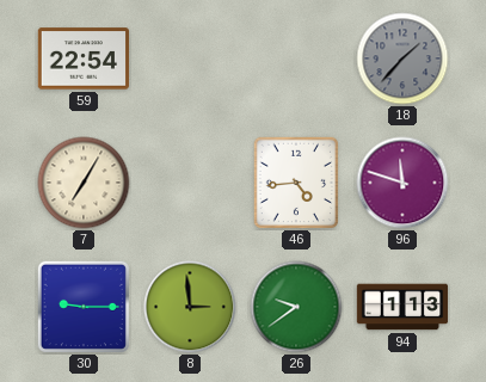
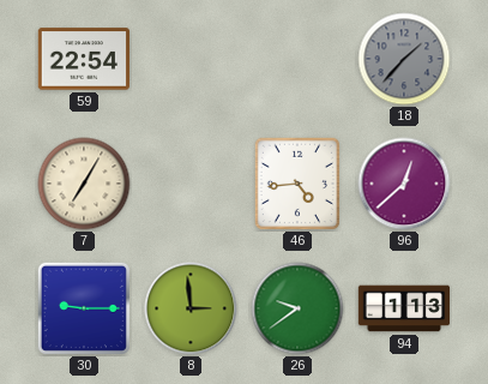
96: 11:48 -> 12:38
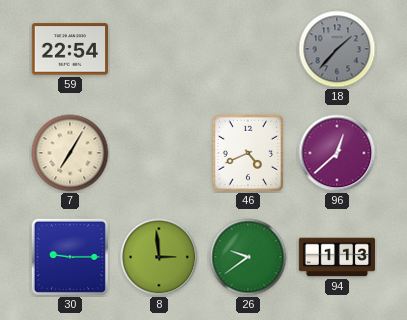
46: 4:44 -> 4:41
